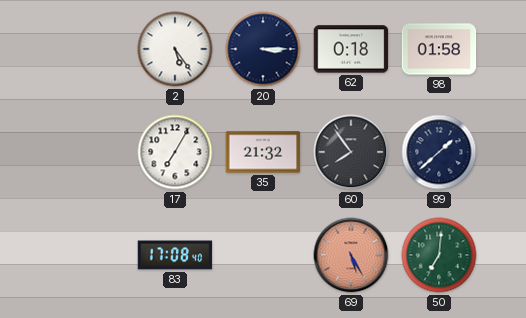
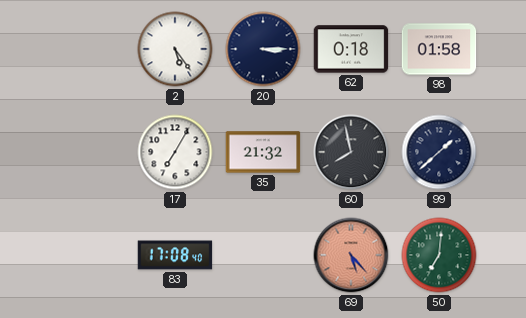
60: 7:54 -> 7:58
69: 5:25 -> 5:23
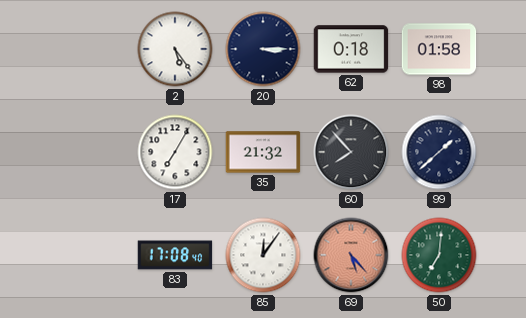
60: 7:58 -> 7:53
85: none -> 12:06
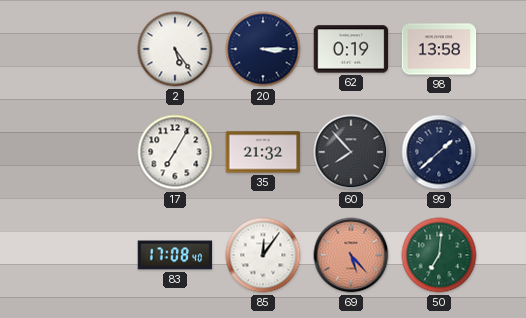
62: 0:18 -> 0:19
98: 01:58 -> 13:58
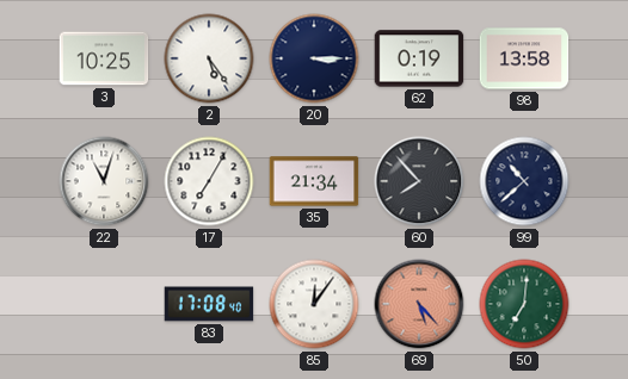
3: none -> 10:25
22: none -> 11:03
35: 21:32 -> 21:34
99: 1:38 -> 10:38
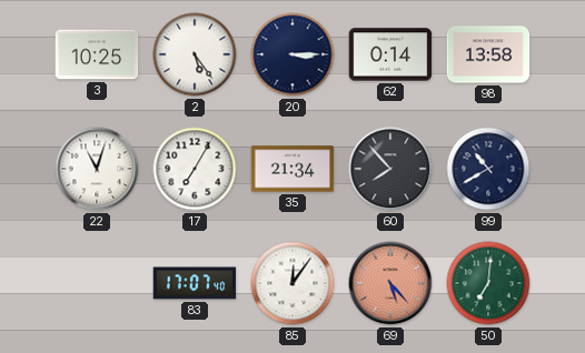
62: 0:19 -> 0:14
99: 10:38 -> 10:40
83: 17:08 -> 17:07
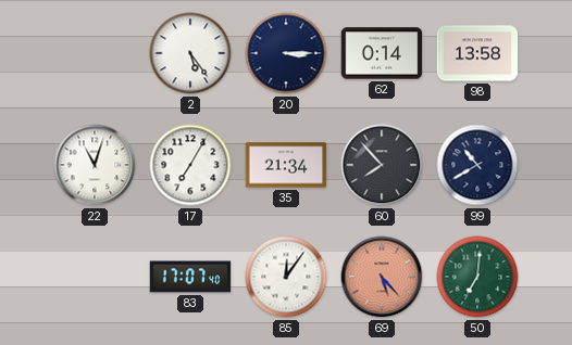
3: 10:25 -> none
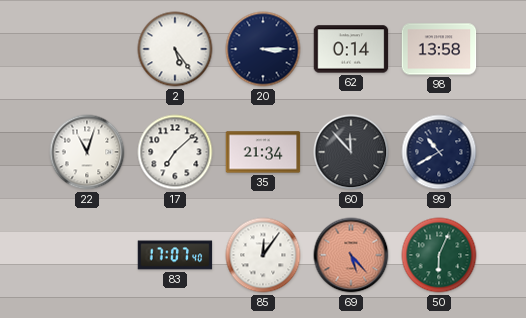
17: 7:05 -> 7:08
60: 7:53 -> 11:53
50: 7:01 -> 6:04
